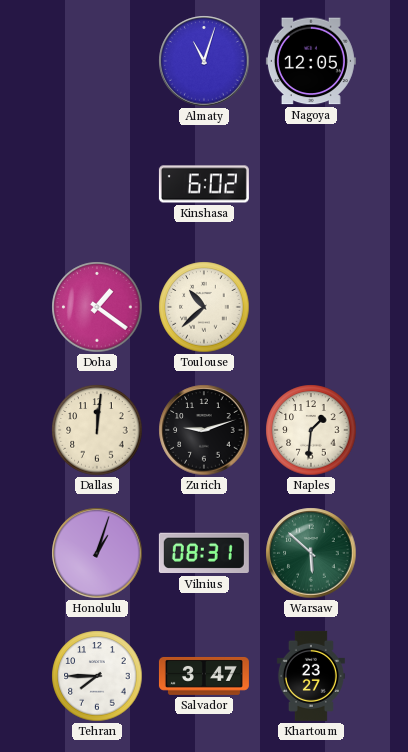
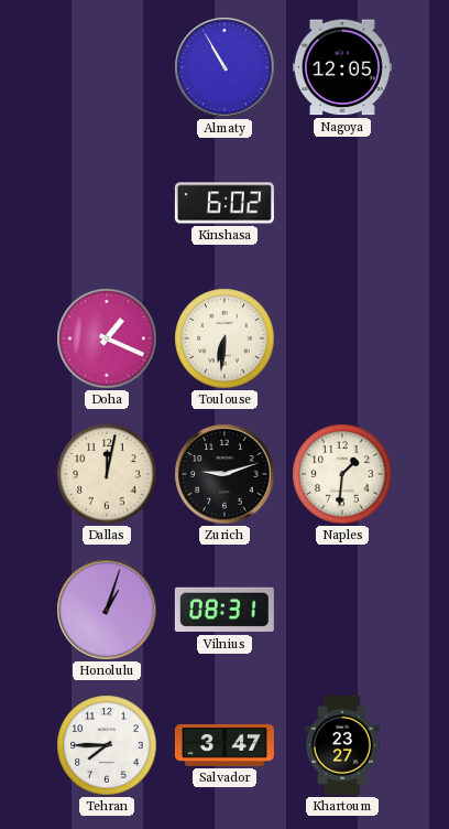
Almaty: 11:03 -> 10:55
Doha: 1:21 -> 1:19
Toulouse: 10:38 -> 6:31
Dallas: 12:01 -> 12:02
Warsaw: 5:52 -> none
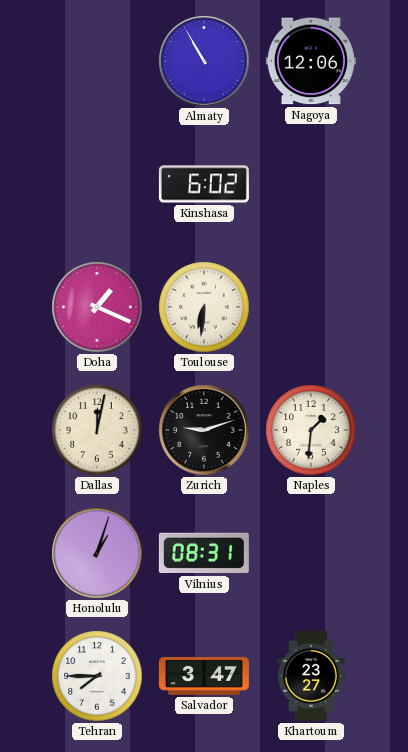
Nagoya: 12:05 -> 12:06
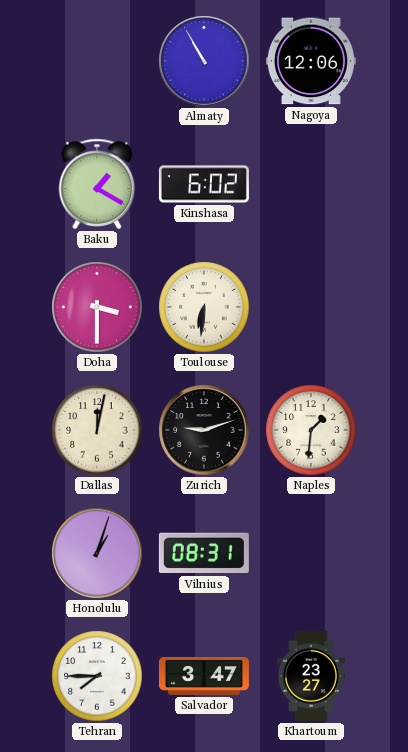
Baku: none -> 1:20
Doha: 1:19 -> 3:30
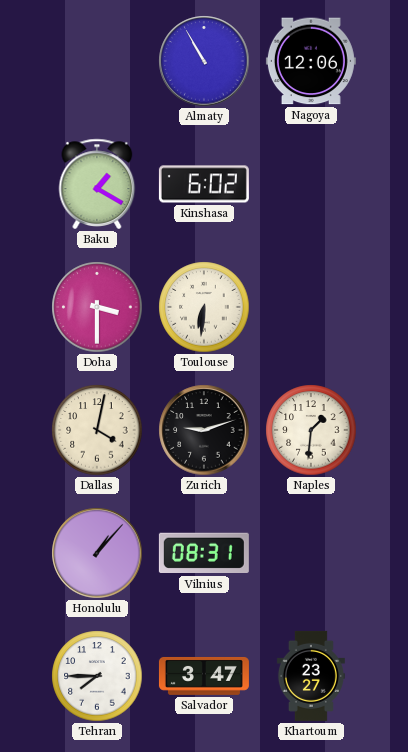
Dallas: 12:02 -> 4:02
Honolulu: 1:03 -> 1:07
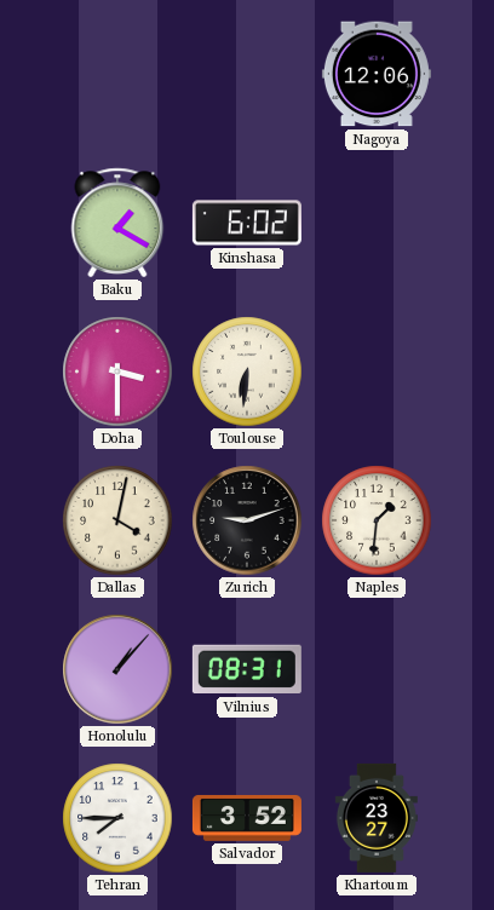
Almaty: 10:55 -> none
Salvador: 3:47 -> 3:52
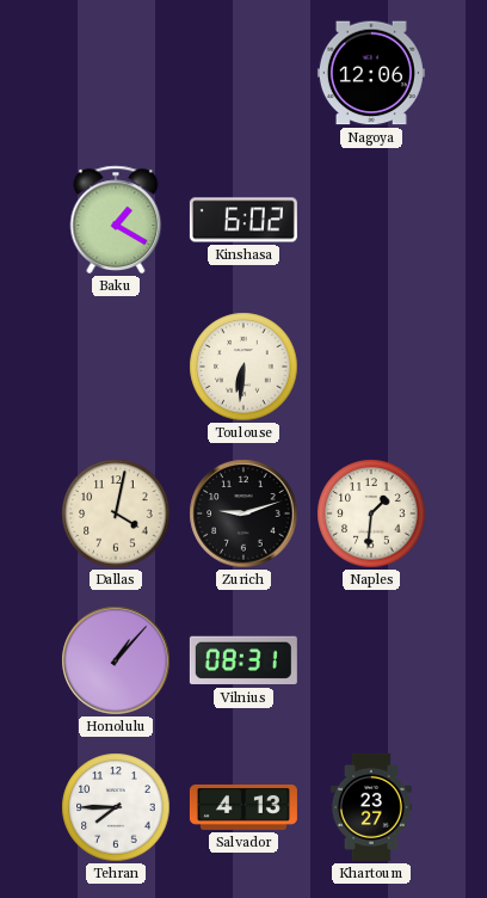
Doha: 3:30 -> none
Salvador: 3:52 -> 4:13
